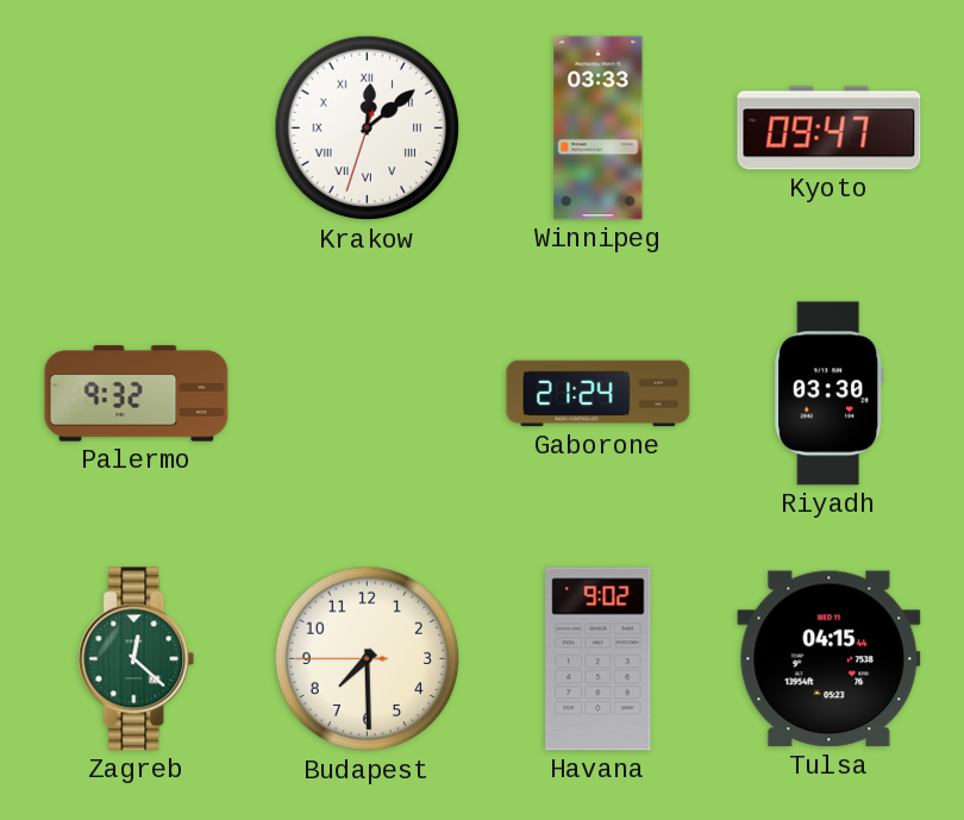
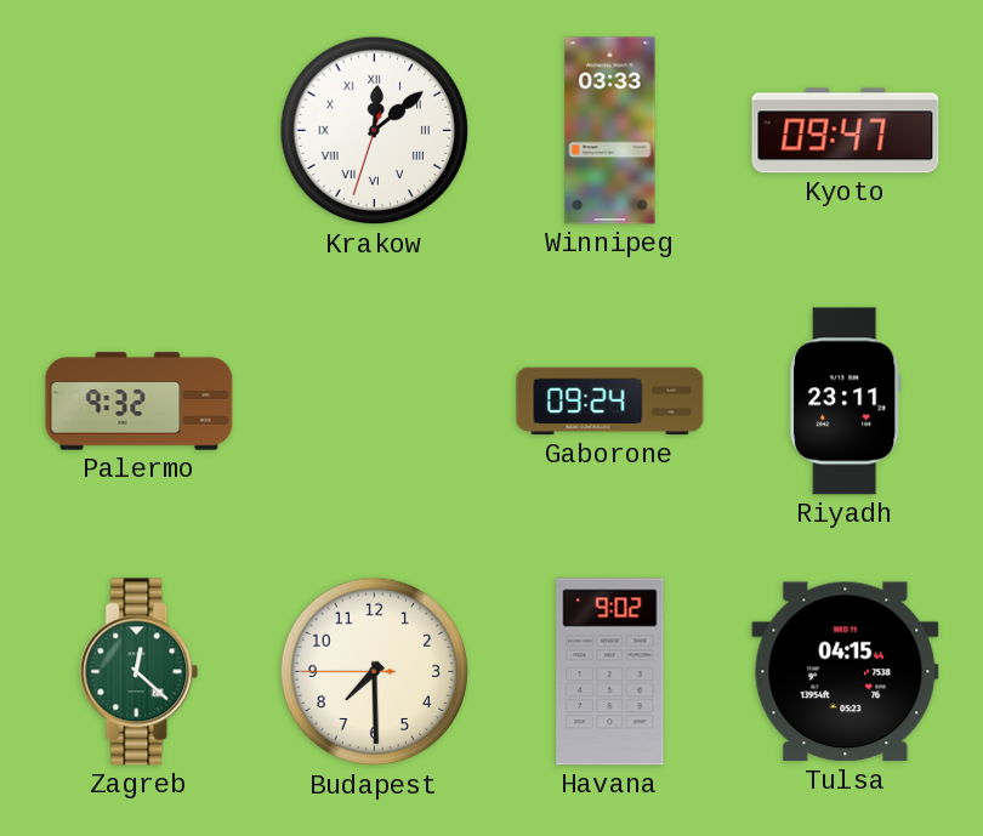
Gaborone: 21:24 -> 09:24
Riyadh: 03:30 -> 23:11
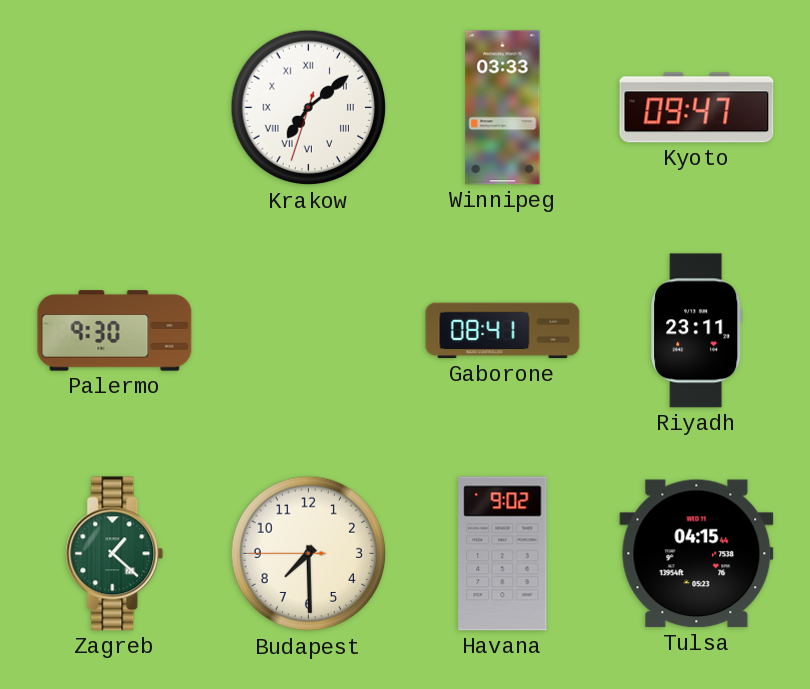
Krakow: 12:08 -> 7:08
Palermo: 9:32 -> 9:30
Gaborone: 09:24 -> 08:41
Zagreb: 12:22 -> 1:22
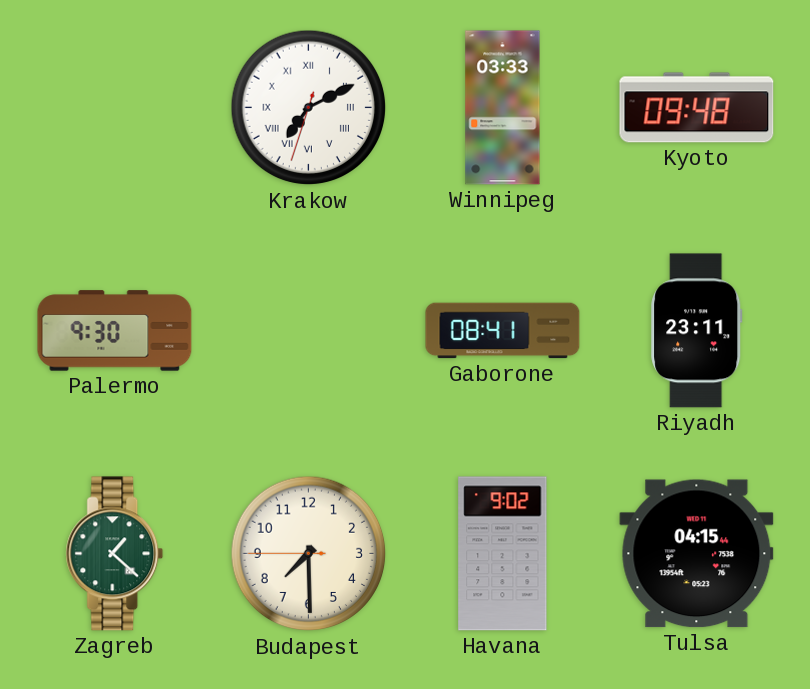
Krakow: 7:08 -> 7:10
Kyoto: 09:47 -> 09:48
